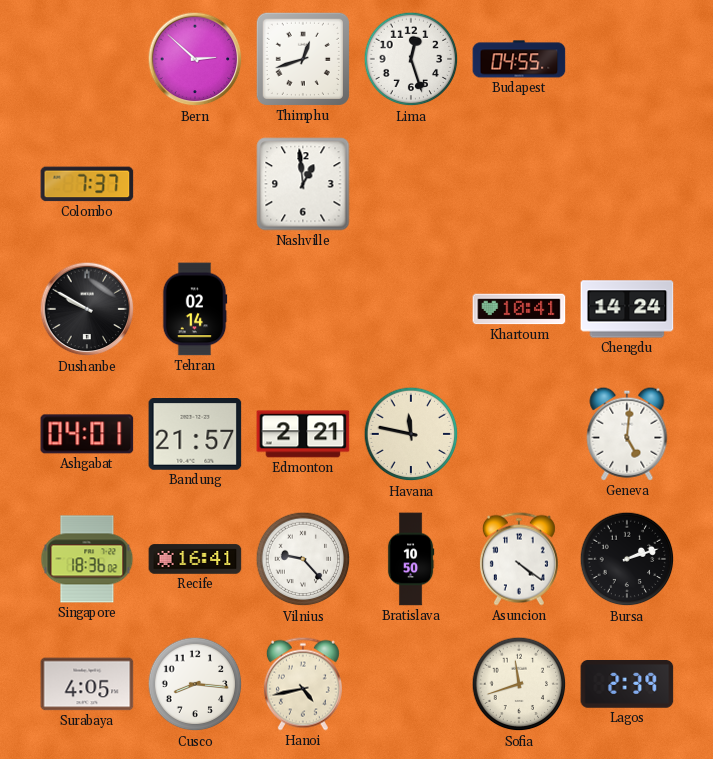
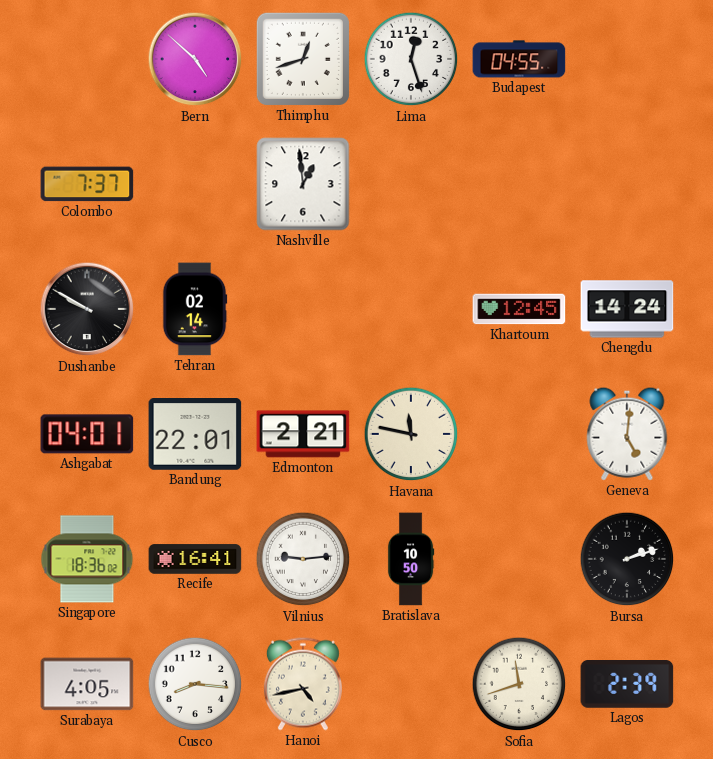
Bern: 2:52 -> 4:52
Khartoum: 10:41 -> 12:45
Bandung: 21:57 -> 22:01
Vilnius: 9:23 -> 9:14
Asuncion: 4:21 -> none
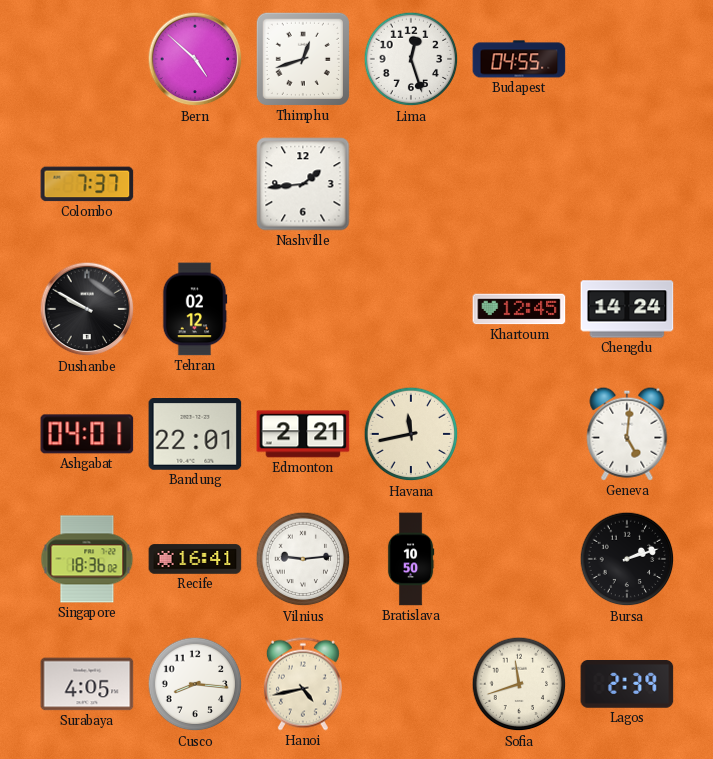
Nashville: 12:59 -> 1:44
Tehran: 02:14 -> 02:12
Havana: 11:47 -> 11:43
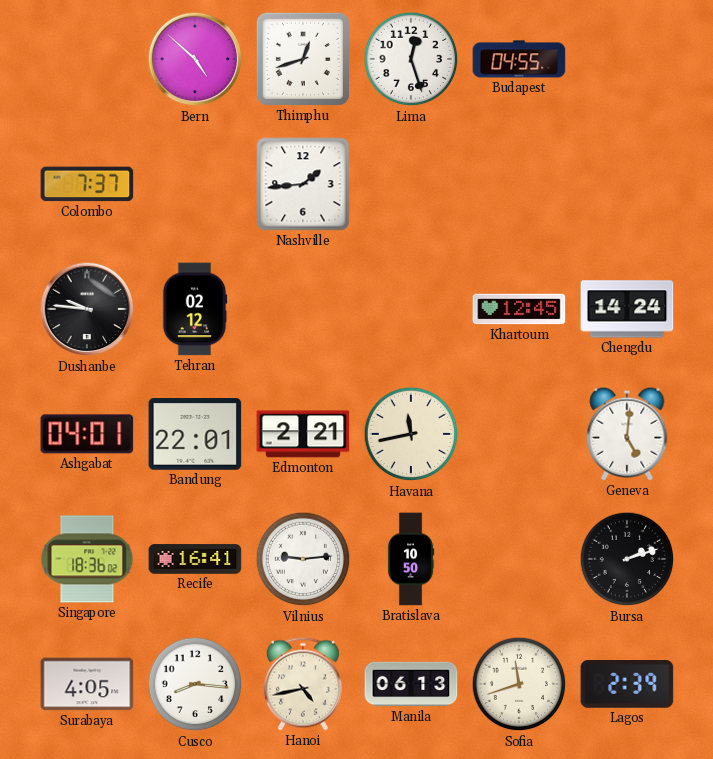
Dushanbe: 9:50 -> 9:46
Manila: none -> 06:13
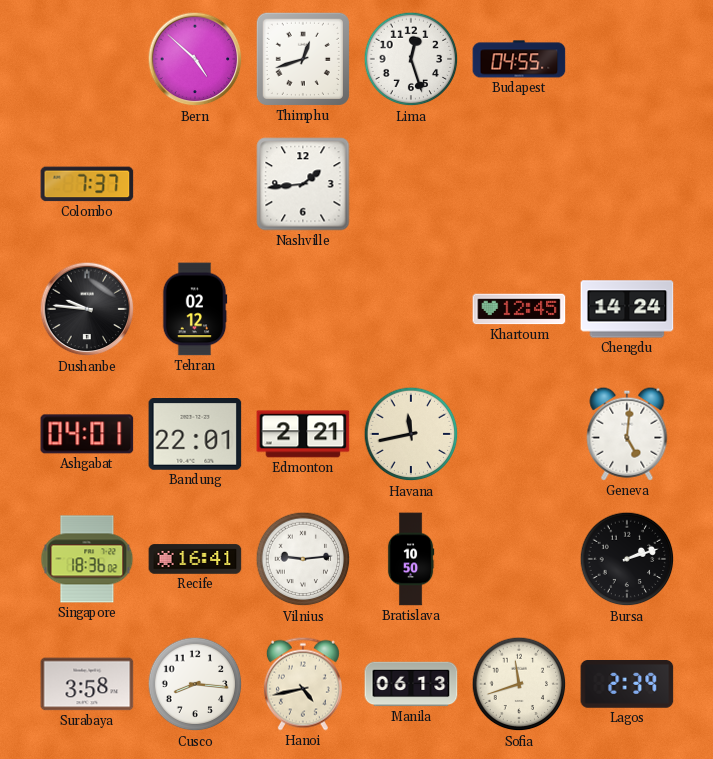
Surabaya: 4:05 -> 3:58
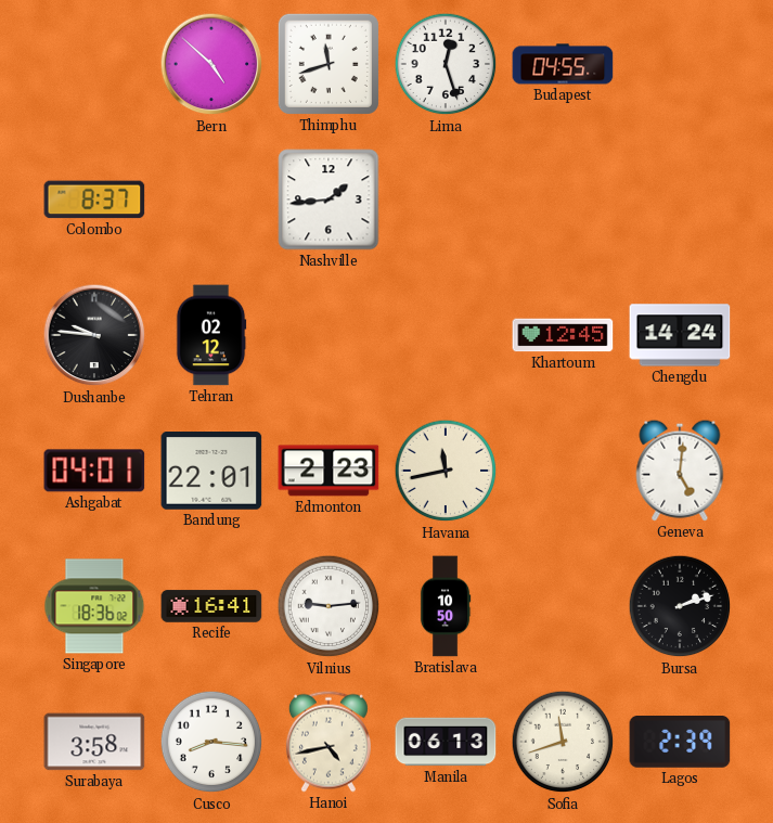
Thimphu: 12:42 -> 11:42
Colombo: 7:37 -> 8:37
Edmonton: 2:21 -> 2:23
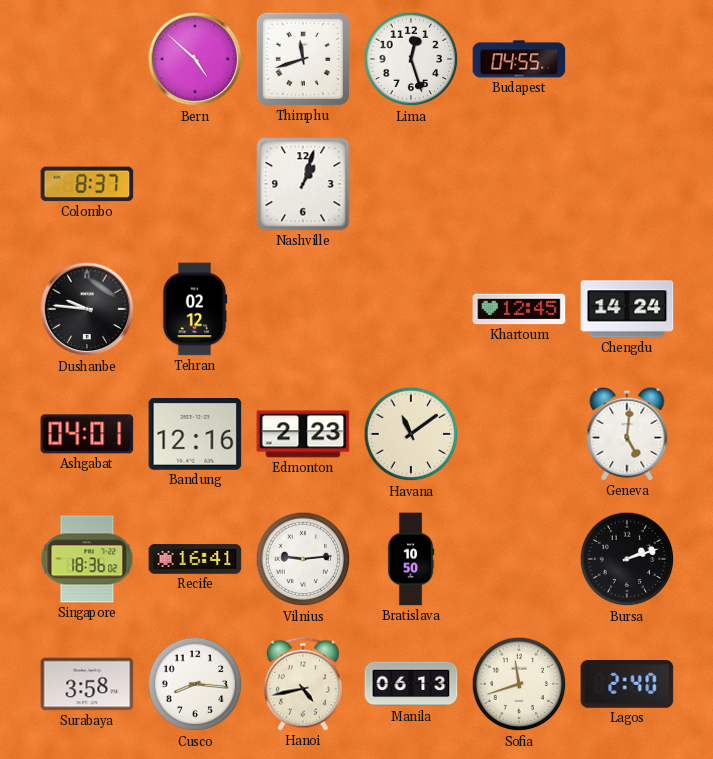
Nashville: 1:44 -> 1:03
Bandung: 22:01 -> 12:16
Havana: 11:43 -> 11:09
Lagos: 2:39 -> 2:40
